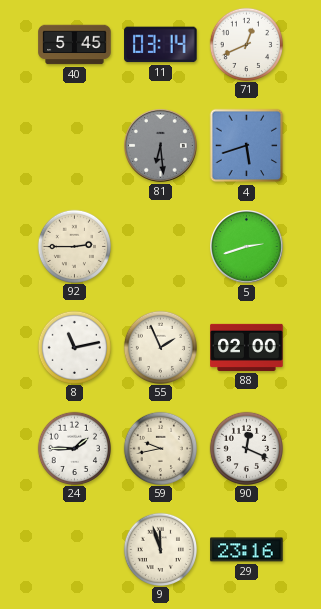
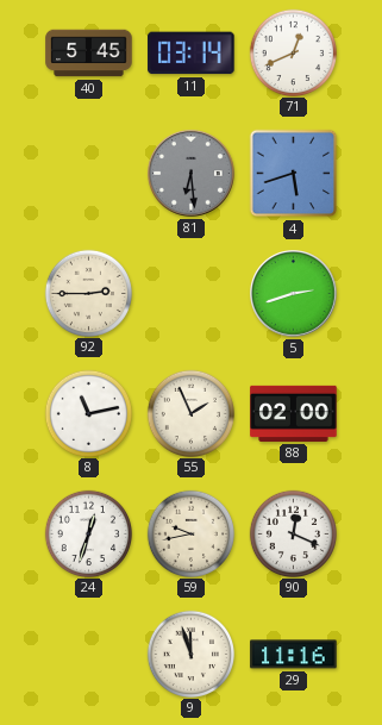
24: 1:45 -> 12:33
29: 23:16 -> 11:16
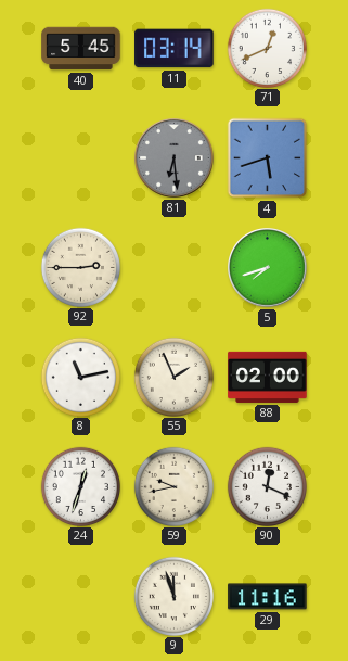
5: 2:42 -> 7:42
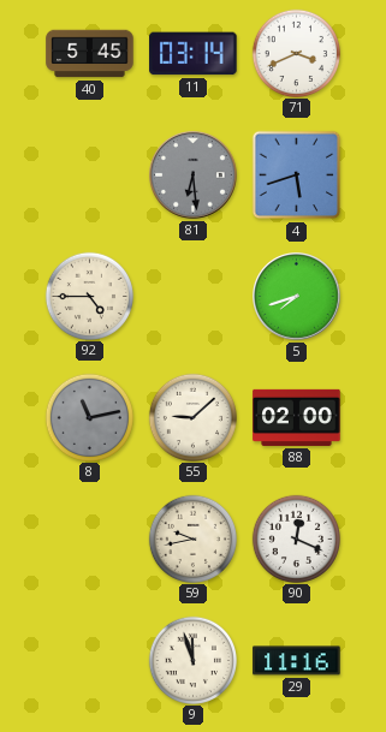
71: 12:41 -> 3:41
92: 2:45 -> 4:45
8 dial: white -> grey
55: 1:56 -> 9:08
24: 12:33 -> none
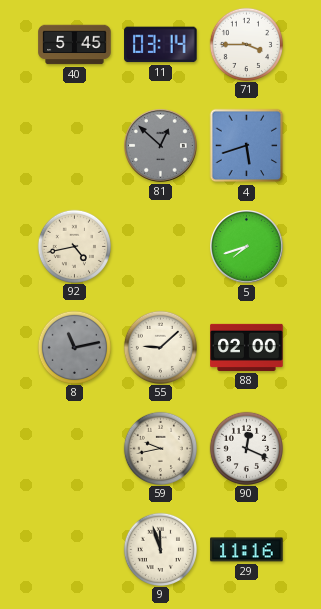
71: 3:41 -> 3:45
81: 6:29 -> 12:52
92: 4:45 -> 4:43
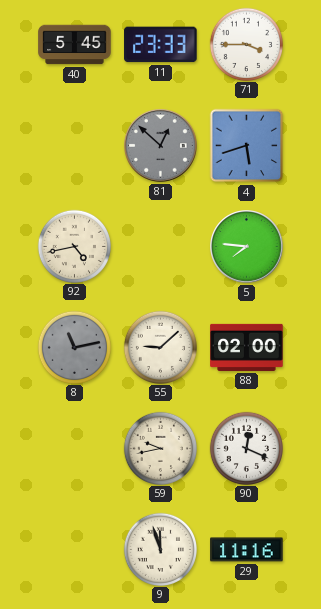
11: 03:14 -> 23:33
5: 7:42 -> 7:46
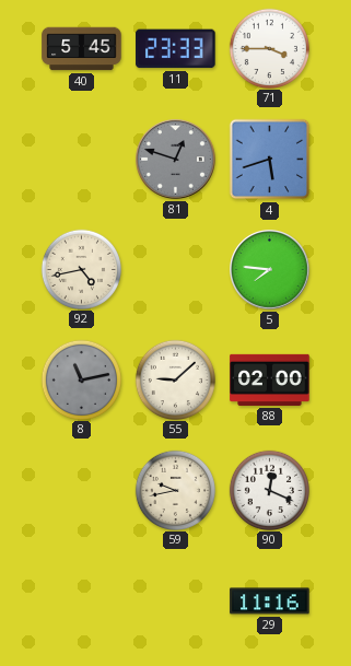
81: 12:52 -> 12:48
9: 11:57 -> none
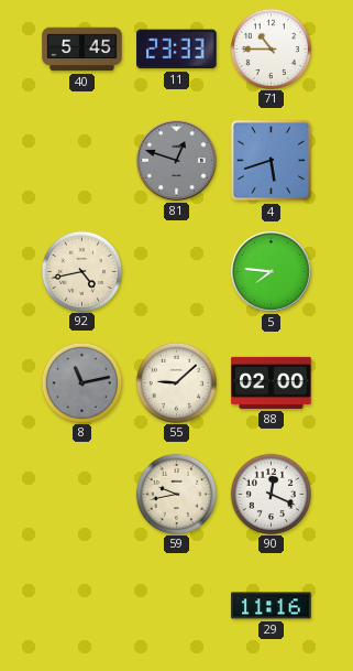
71: 3:45 -> 10:45
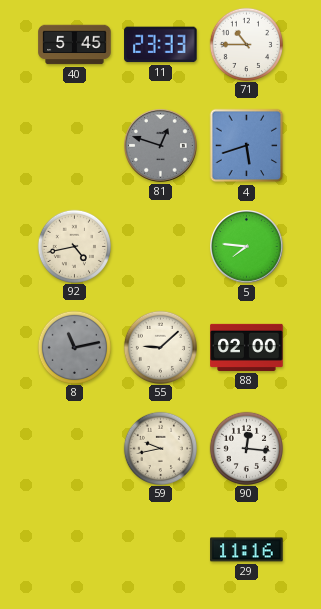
90: 12:19 -> 12:16
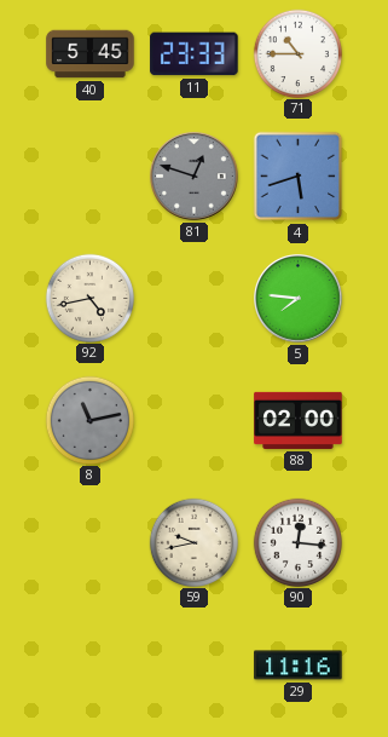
55: 9:08 -> none
